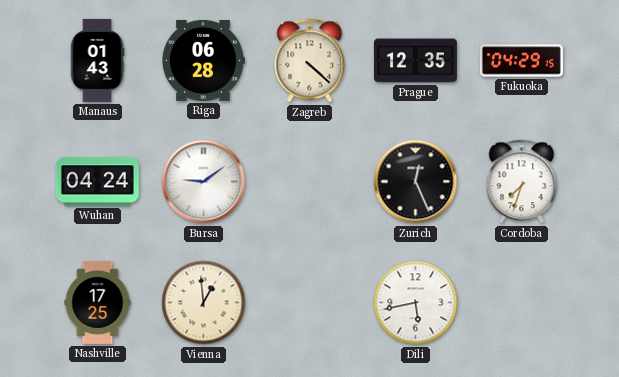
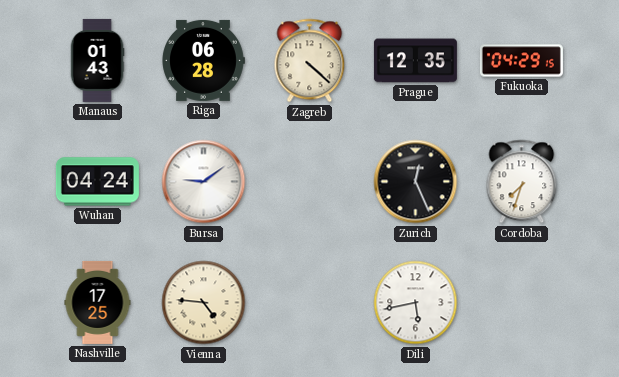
Vienna: 12:59 -> 4:46
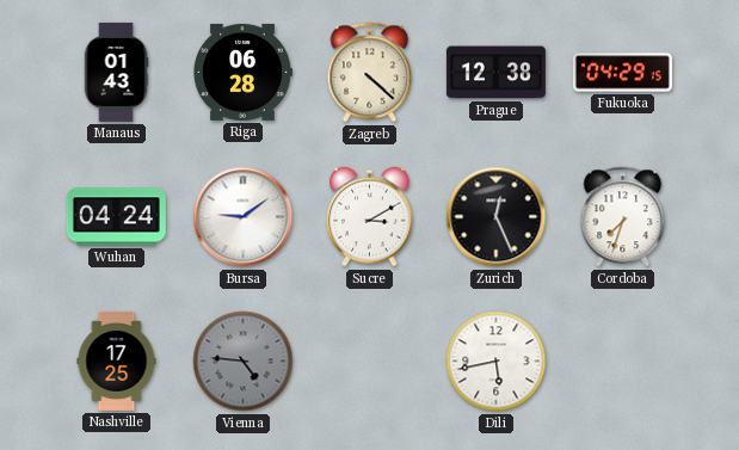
Prague: 12:35 -> 12:38
Sucre: none -> 3:10
Vienna dial: cream -> grey
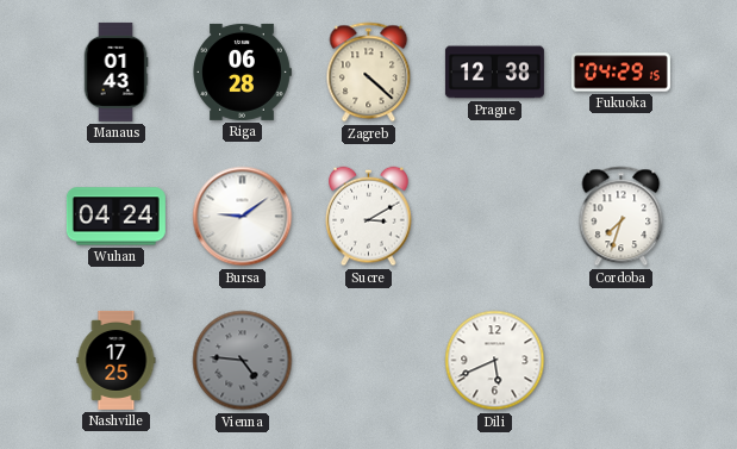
Zurich: 12:26 -> none
Dili: 5:43 -> 5:41
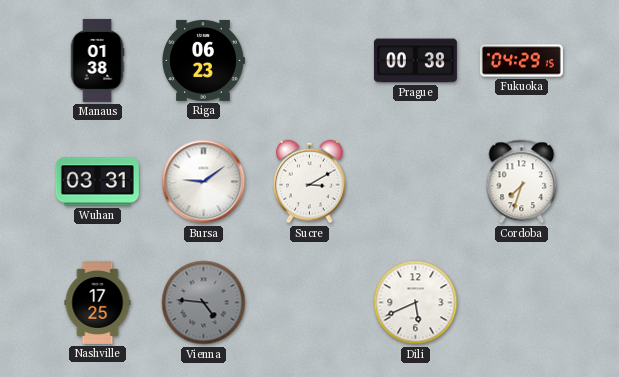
Manaus: 01:43 -> 01:38
Riga: 06:28 -> 06:23
Zagreb: 4:22 -> none
Prague: 12:38 -> 00:38
Wuhan: 04:24 -> 03:31
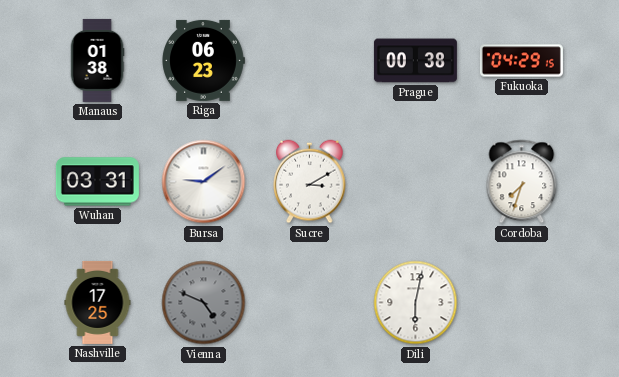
Vienna: 4:46 -> 4:49
Dili: 5:41 -> 6:02
